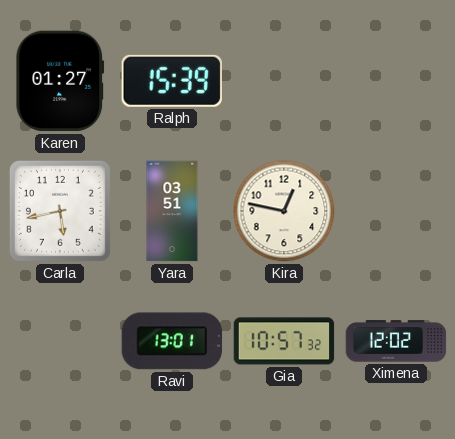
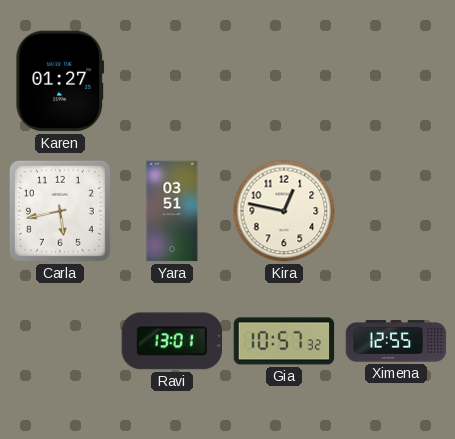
Ralph: 15:39 -> none
Ximena: 12:02 -> 12:55
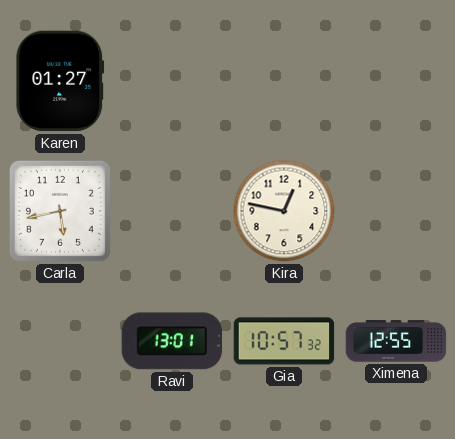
Yara: 03:51 -> none
